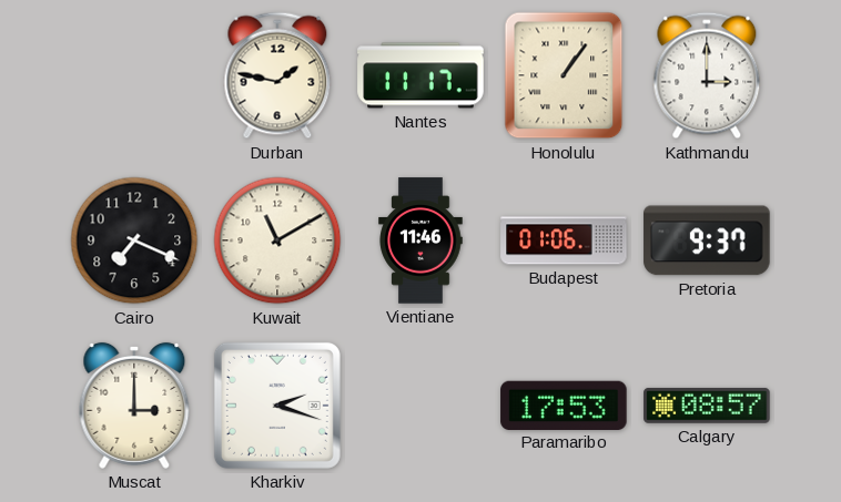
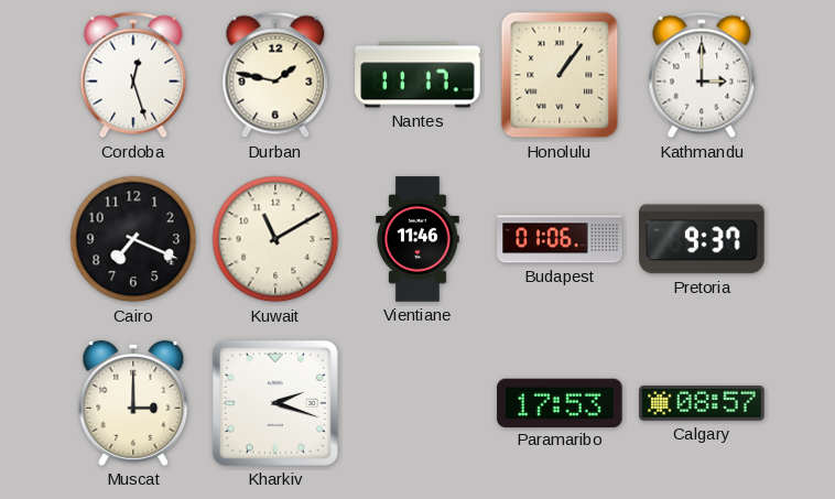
Cordoba: none -> 12:27
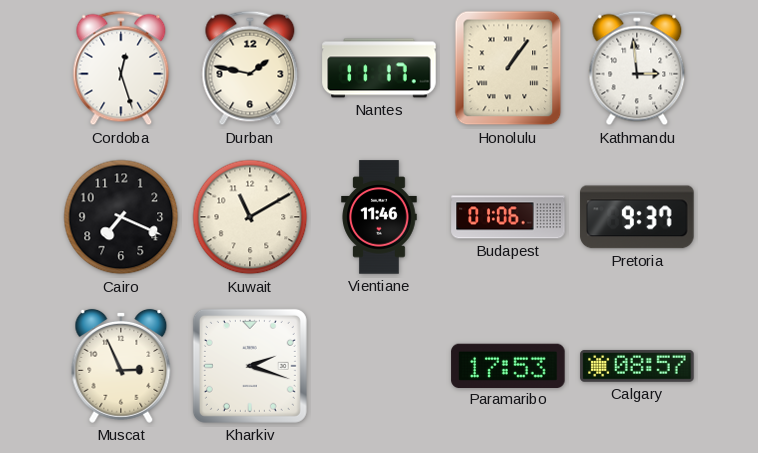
Kathmandu: 3:00 -> 2:59
Muscat: 3:00 -> 2:56
